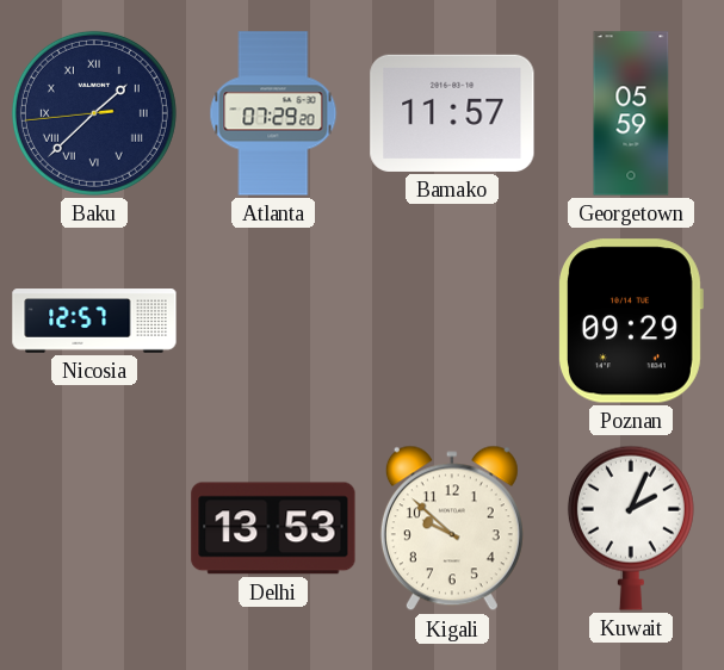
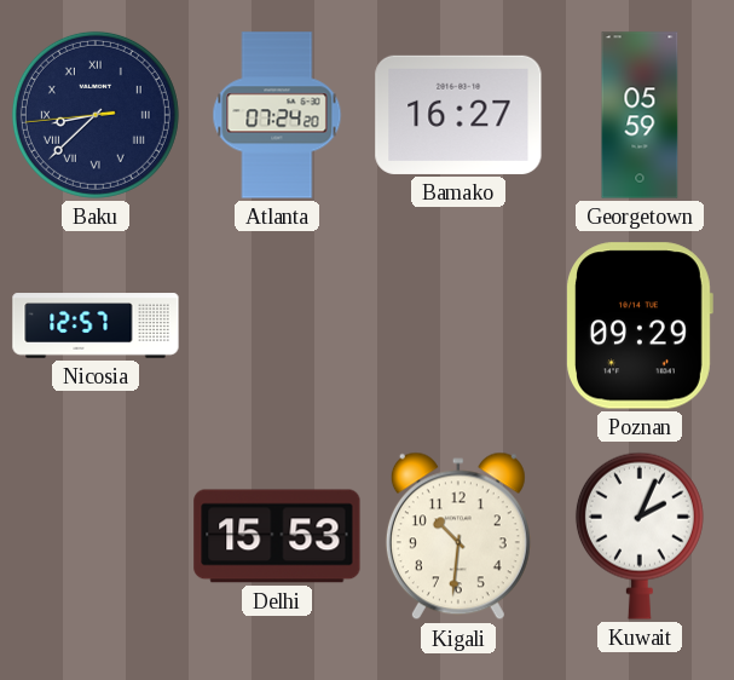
Baku: 1:37 -> 8:37
Atlanta: 07:29 -> 07:24
Bamako: 11:57 -> 16:27
Delhi: 13:53 -> 15:53
Kigali: 9:52 -> 10:31
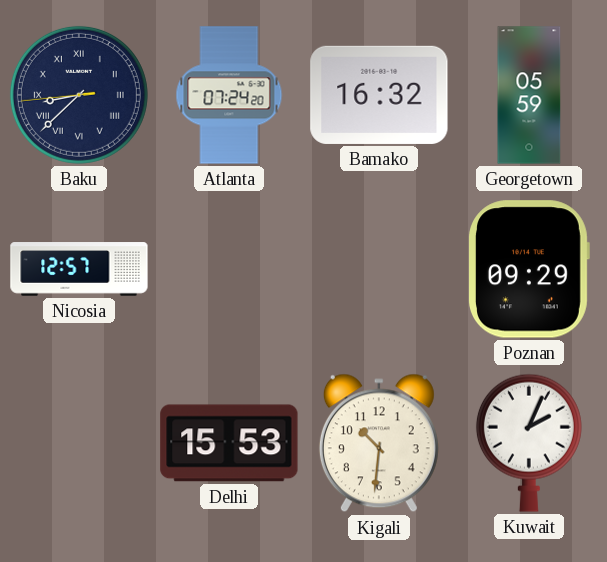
Bamako: 16:27 -> 16:32
